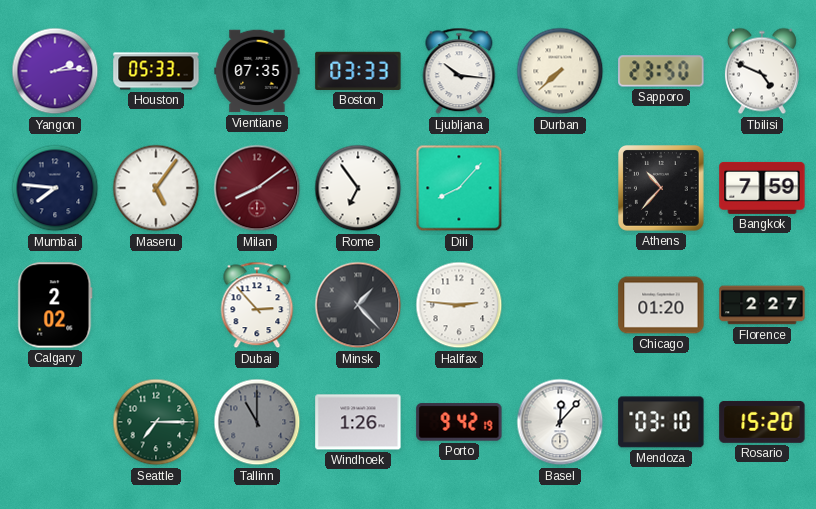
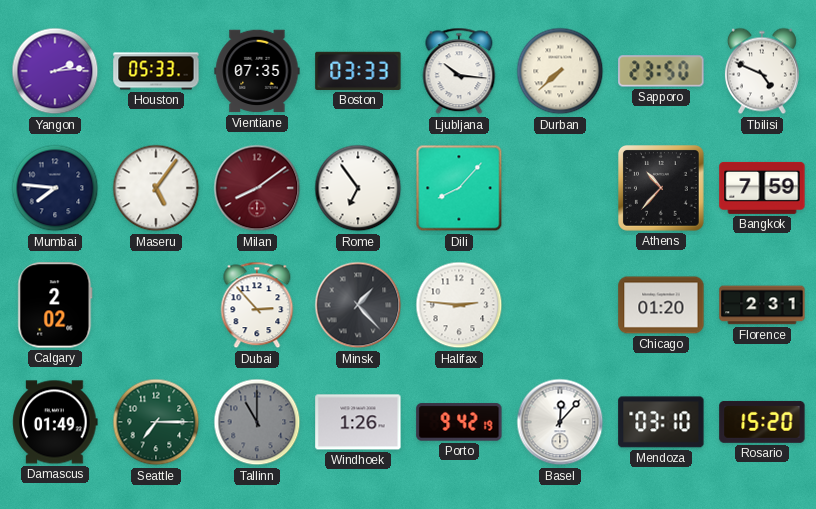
Florence: 2:27 -> 2:31
Damascus: none -> 01:49
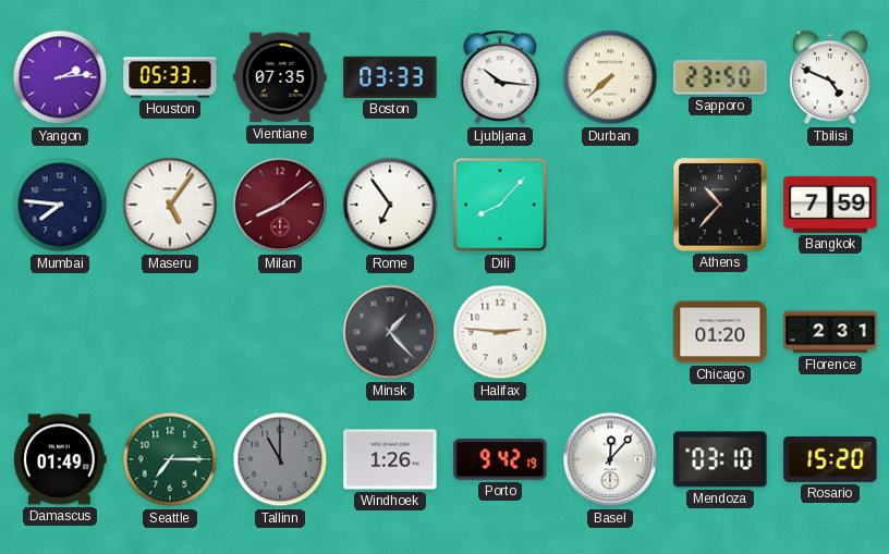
Calgary: 2:02 -> none
Dubai: 2:53 -> none
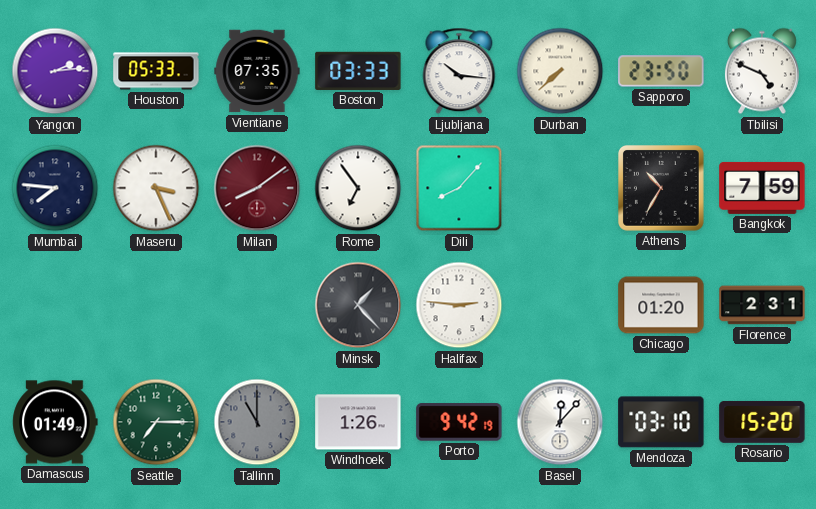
Maseru: 5:06 -> 3:26
Athens: 10:37 -> 10:35
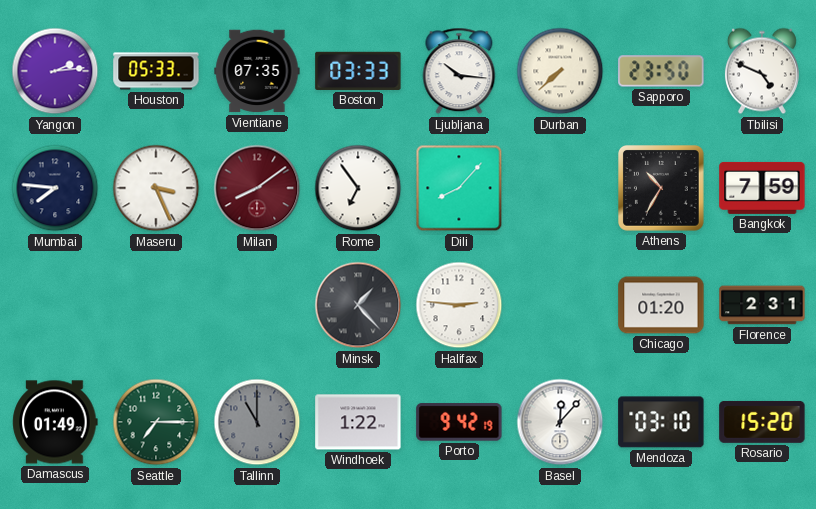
Windhoek: 1:26 -> 1:22
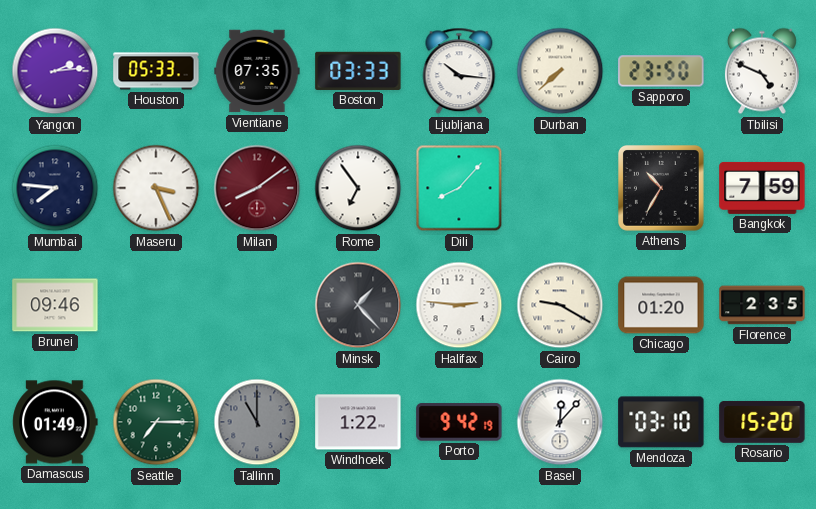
Brunei: none -> 09:46
Cairo: none -> 9:20
Florence: 2:31 -> 2:35
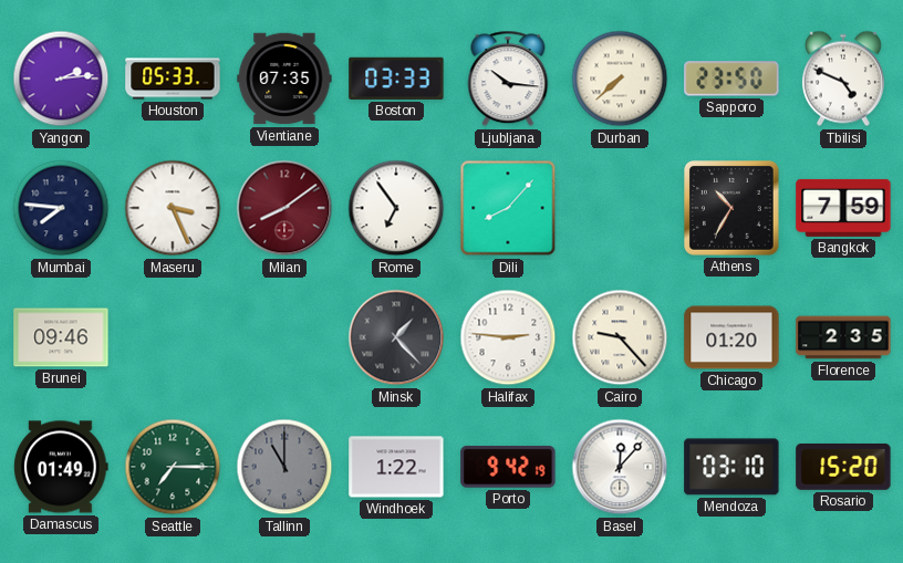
Cairo: 9:20 -> 9:23
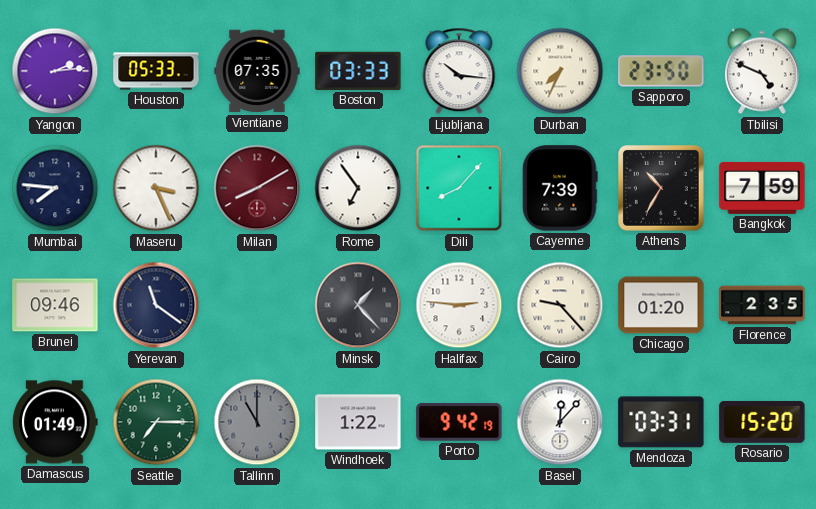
Durban: 7:38 -> 7:34
Milan: 8:09 -> 8:10
Cayenne: none -> 7:39
Yerevan: none -> 11:21
Mendoza: 03:10 -> 03:31
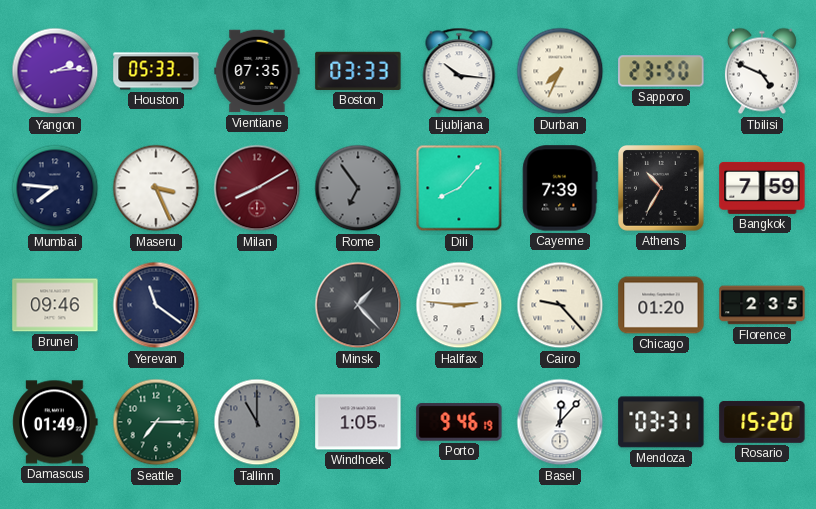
Rome dial: white -> grey
Windhoek: 1:22 -> 1:05
Porto: 9:42 -> 9:46
